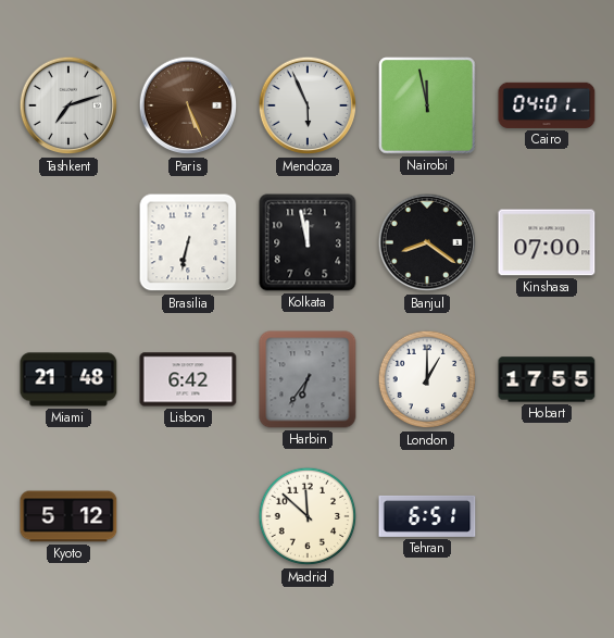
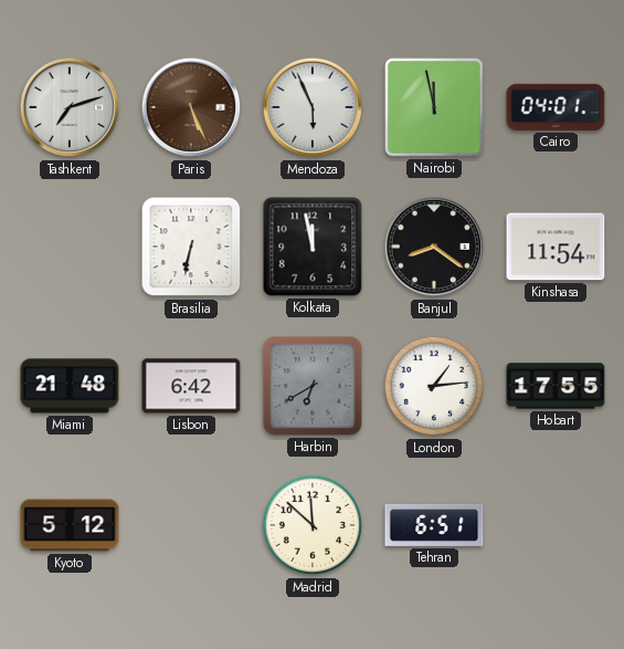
Kinshasa: 07:00 -> 11:54
Harbin: 6:36 -> 6:40
London: 1:00 -> 1:14
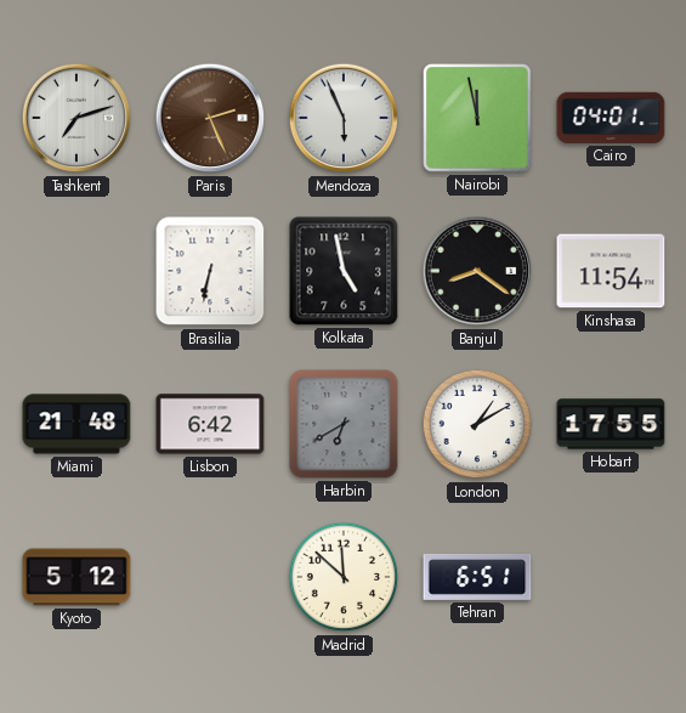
Paris: 5:26 -> 2:26
Kolkata: 11:58 -> 4:58
London: 1:14 -> 1:10
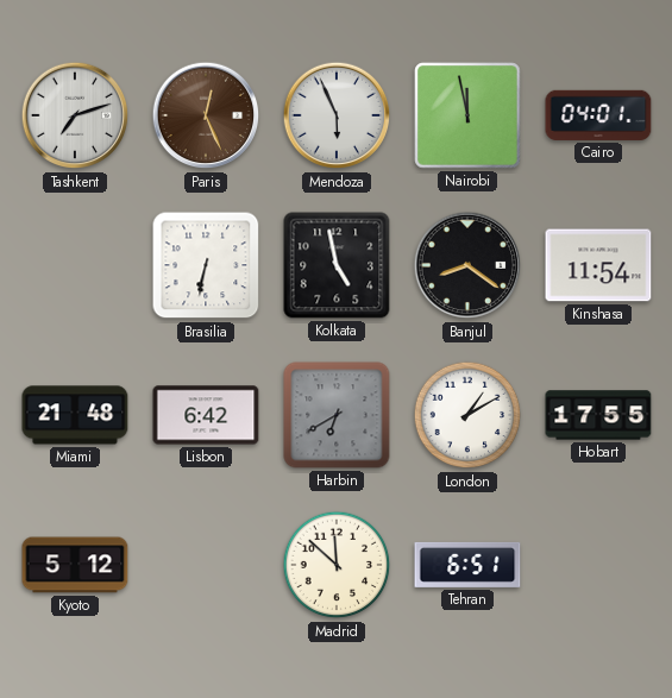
Paris: 2:26 -> 12:26
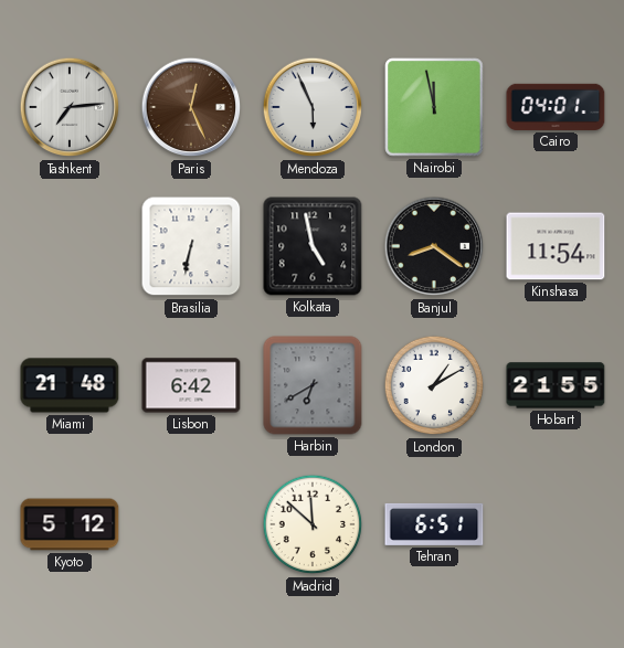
Tashkent: 7:12 -> 7:14
Hobart: 17:55 -> 21:55
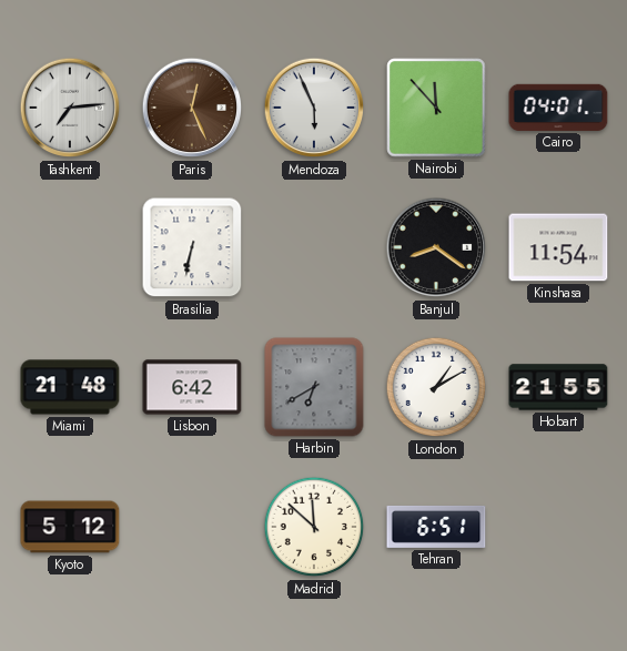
Nairobi: 11:58 -> 11:53
Kolkata: 4:58 -> none
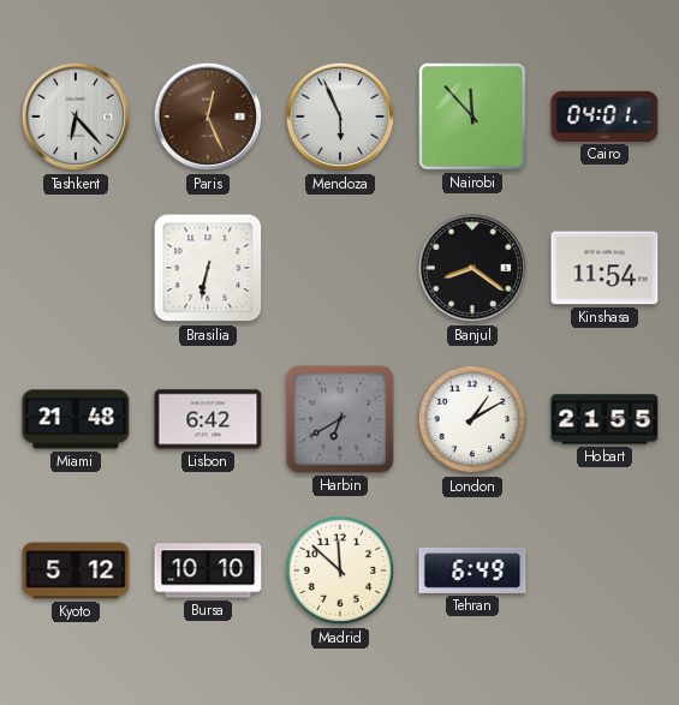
Tashkent: 7:14 -> 6:23
Bursa: none -> 10:10
Tehran: 6:51 -> 6:49
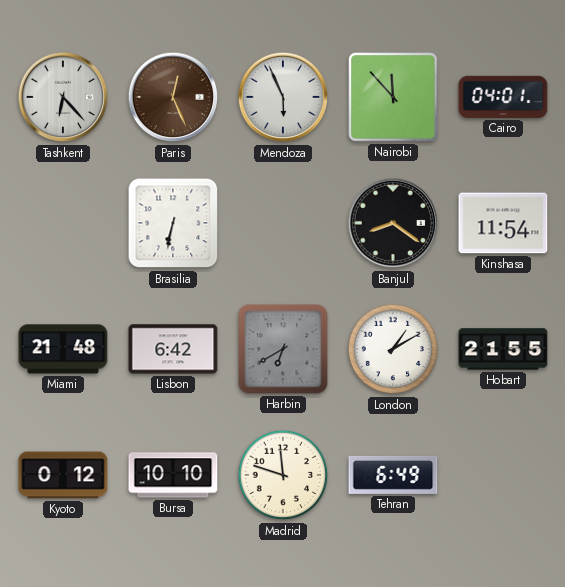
Kyoto: 5:12 -> 0:12
Madrid: 11:52 -> 11:48
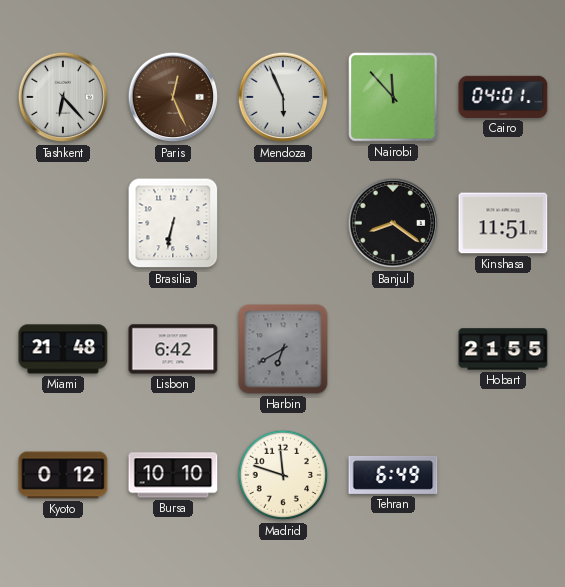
Kinshasa: 11:54 -> 11:51
London: 1:10 -> none
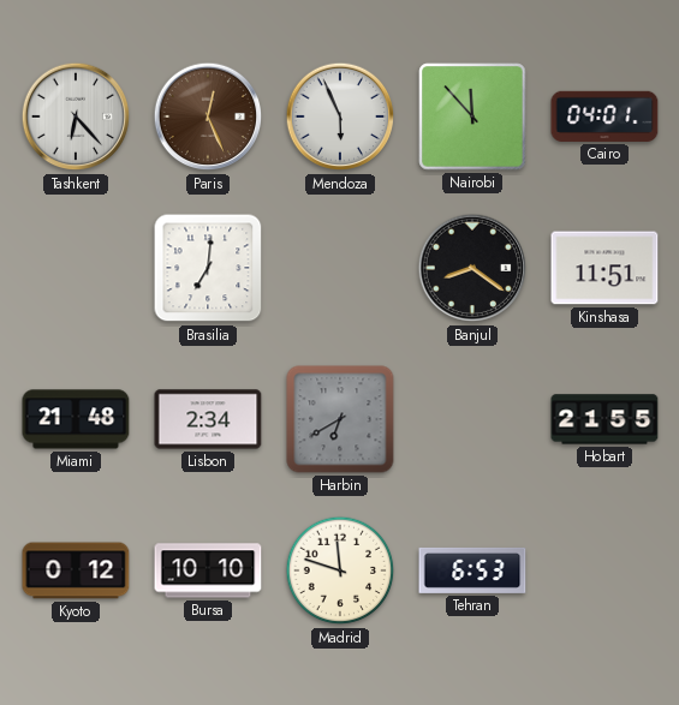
Brasilia: 6:32 -> 7:01
Lisbon: 6:42 -> 2:34
Tehran: 6:49 -> 6:53
